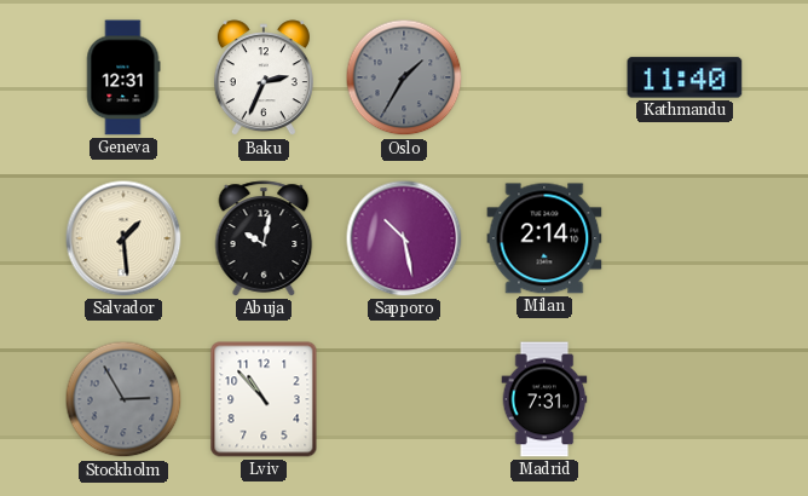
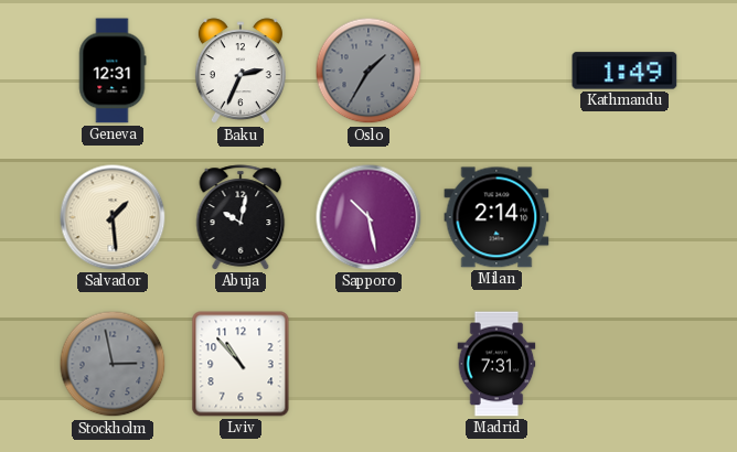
Kathmandu: 11:40 -> 1:49
Stockholm: 2:55 -> 2:58
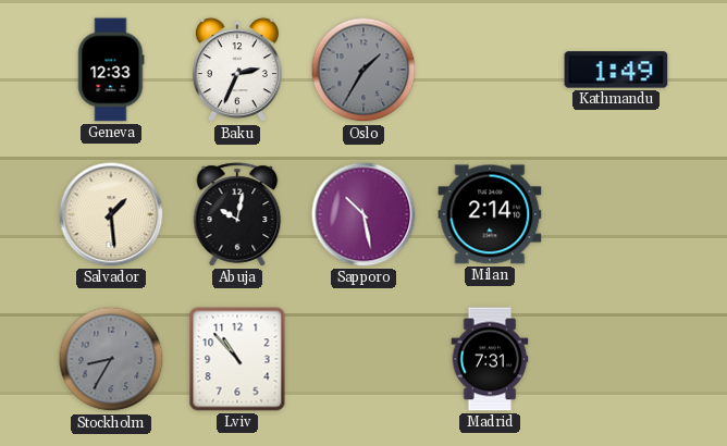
Geneva: 12:31 -> 12:33
Stockholm: 2:58 -> 8:35
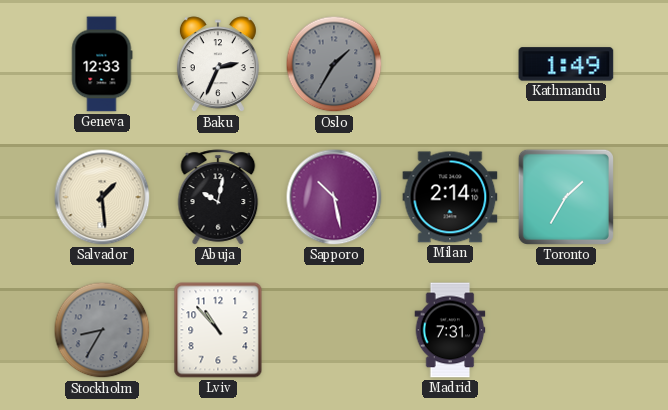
Toronto: none -> 1:35
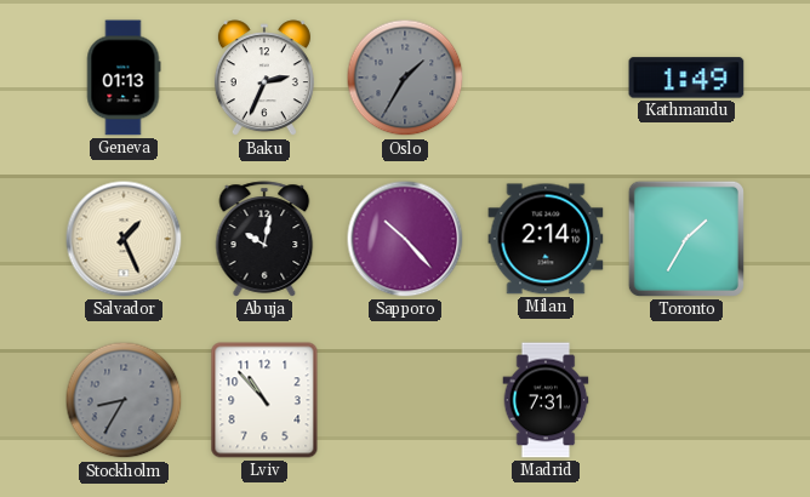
Geneva: 12:33 -> 01:13
Salvador: 1:29 -> 1:26
Sapporo: 10:28 -> 10:23
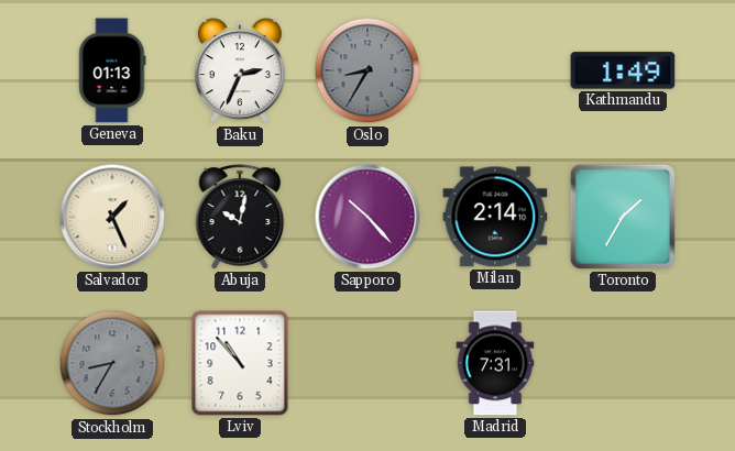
Oslo: 1:35 -> 8:35
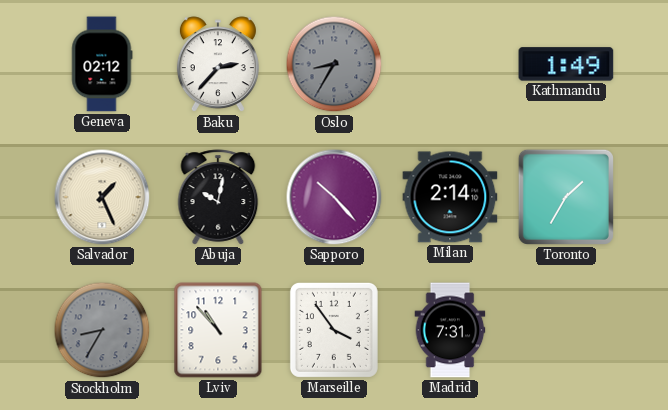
Geneva: 01:13 -> 02:12
Baku: 2:34 -> 2:37
Marseille: none -> 3:54
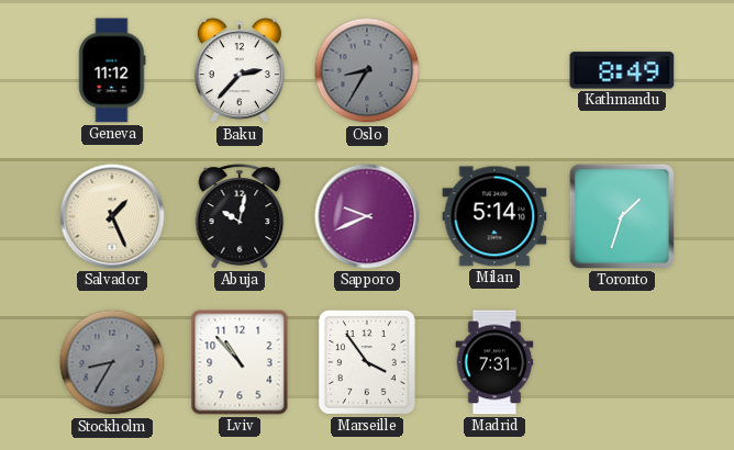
Geneva: 02:12 -> 11:12
Kathmandu: 1:49 -> 8:49
Sapporo: 10:23 -> 9:41
Milan: 2:14 -> 5:14
Toronto: 1:35 -> 1:33
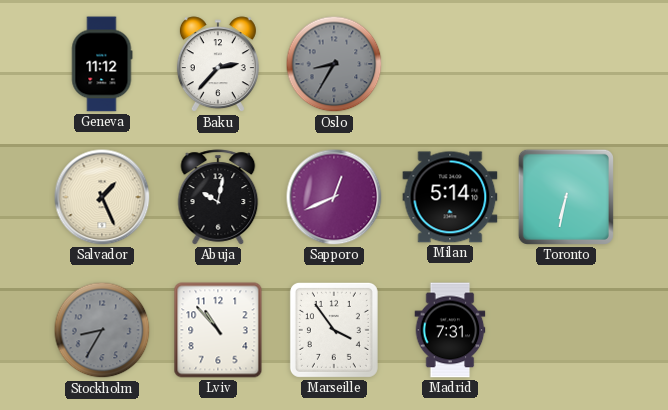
Kathmandu: 8:49 -> none
Sapporo: 9:41 -> 12:41
Toronto: 1:33 -> 6:32
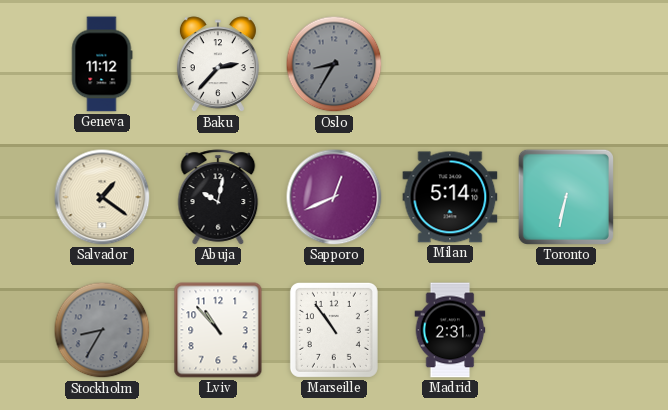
Salvador: 1:26 -> 1:21
Marseille: 3:54 -> 10:54
Madrid: 7:31 -> 2:31
